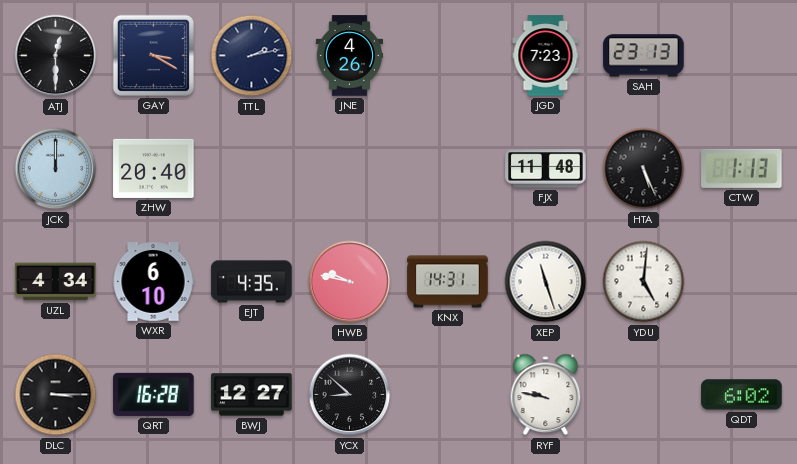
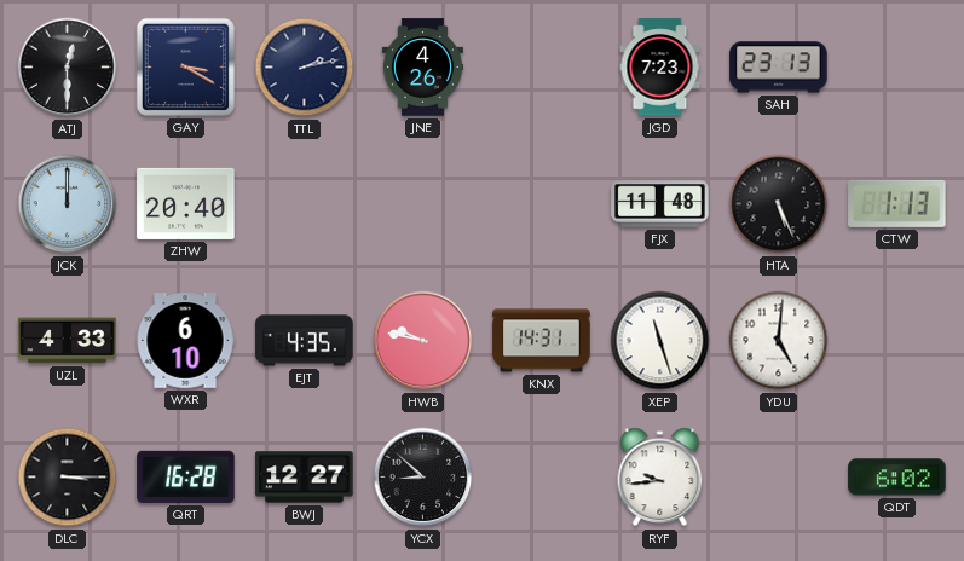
UZL: 4:34 -> 4:33
RYF: 9:47 -> 9:44
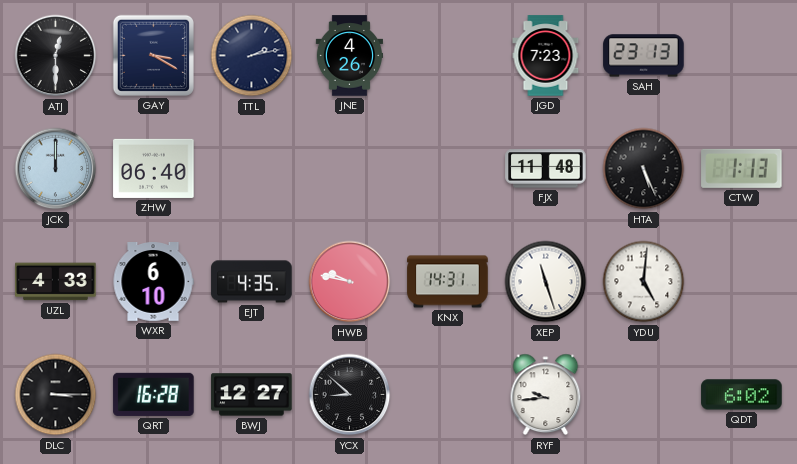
ZHW: 20:40 -> 06:40
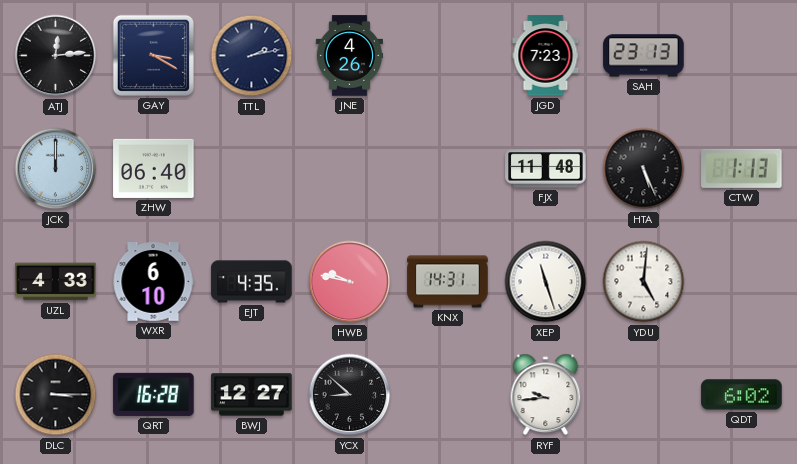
ATJ: 12:30 -> 12:14
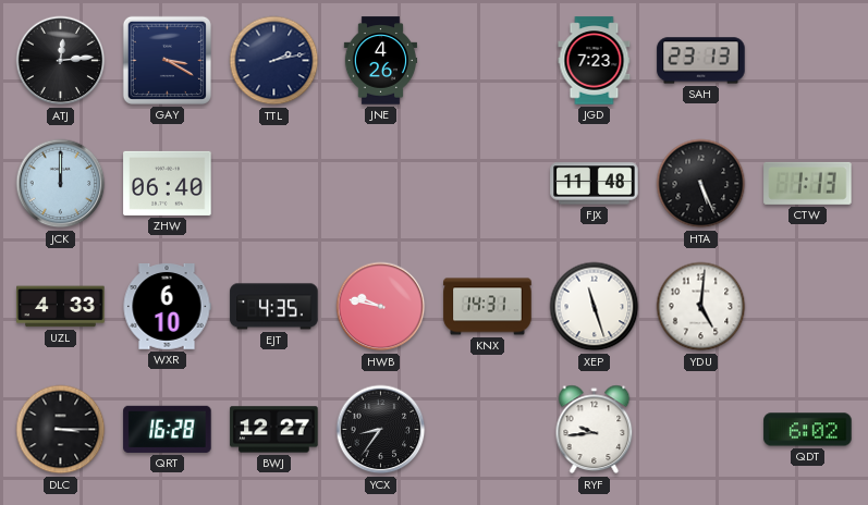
YCX: 8:52 -> 8:36
